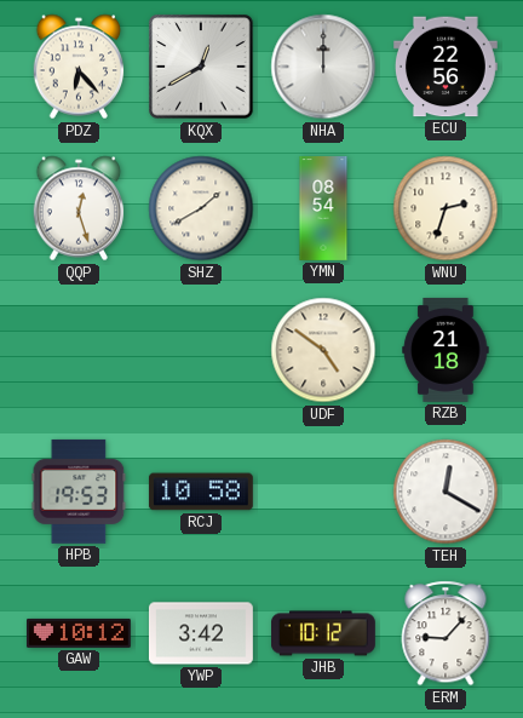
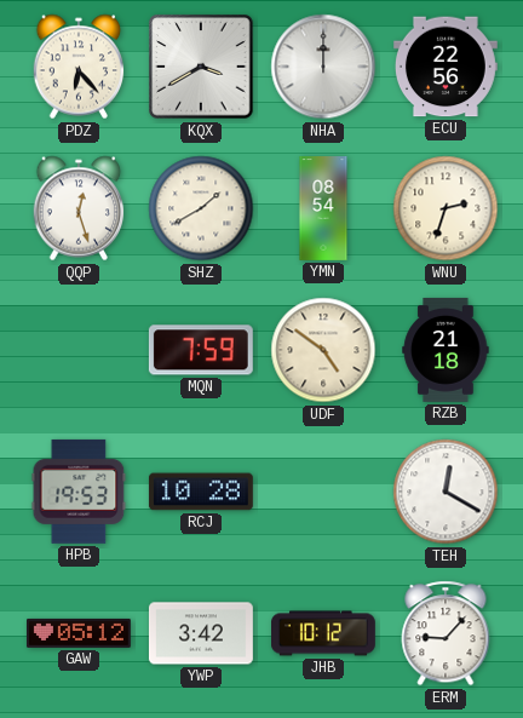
KQX: 12:40 -> 3:40
MQN: none -> 7:59
RCJ: 10:58 -> 10:28
GAW: 10:12 -> 05:12
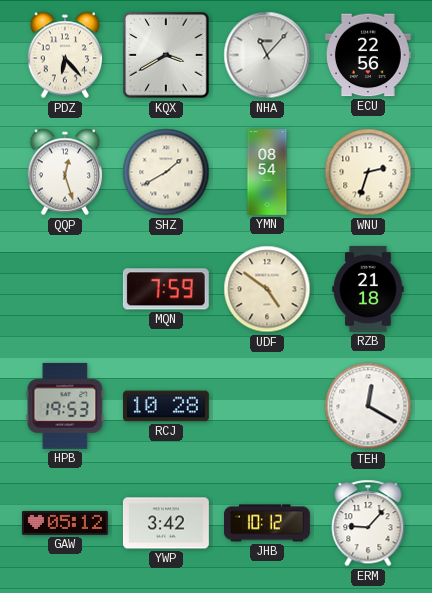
NHA: 12:00 -> 11:07
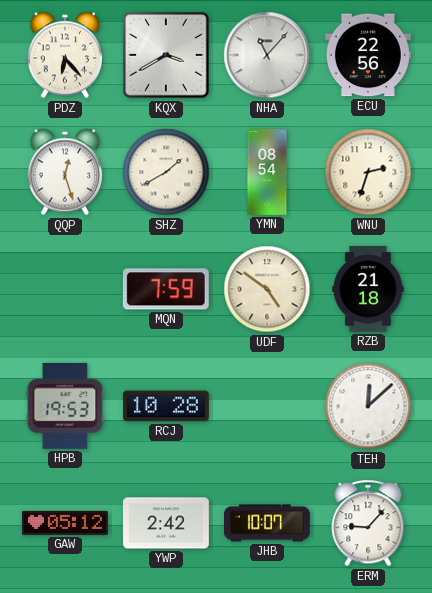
TEH: 12:20 -> 12:08
YWP: 3:42 -> 2:42
JHB: 10:12 -> 10:07
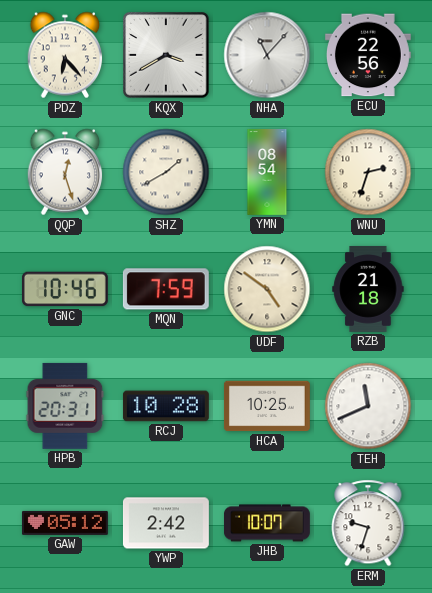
GNC: none -> 10:46
HPB: 19:53 -> 20:31
HCA: none -> 10:25
TEH: 12:08 -> 11:41
ERM: 9:07 -> 9:33
